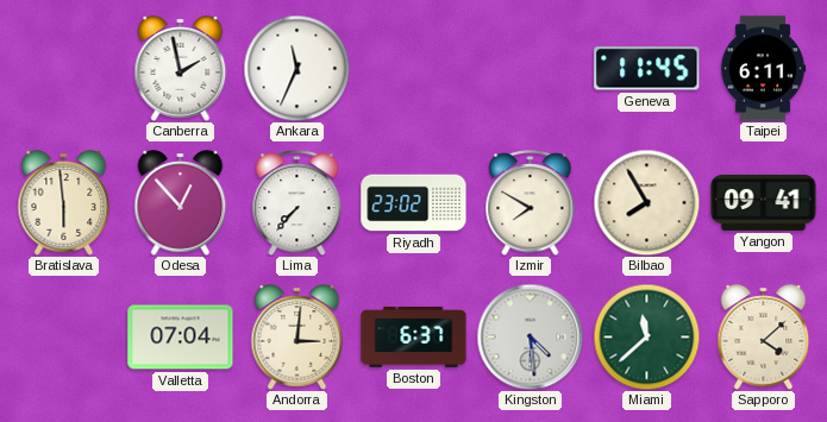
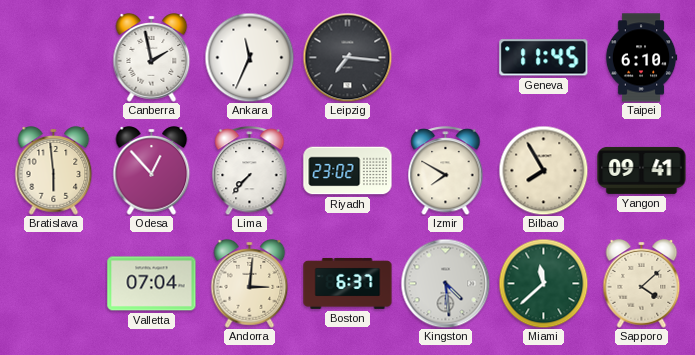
Leipzig: none -> 7:16
Taipei: 6:11 -> 6:10
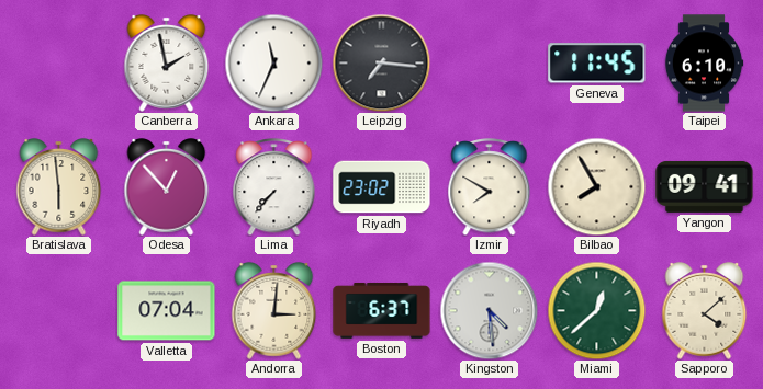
Miami: 11:38 -> 12:38
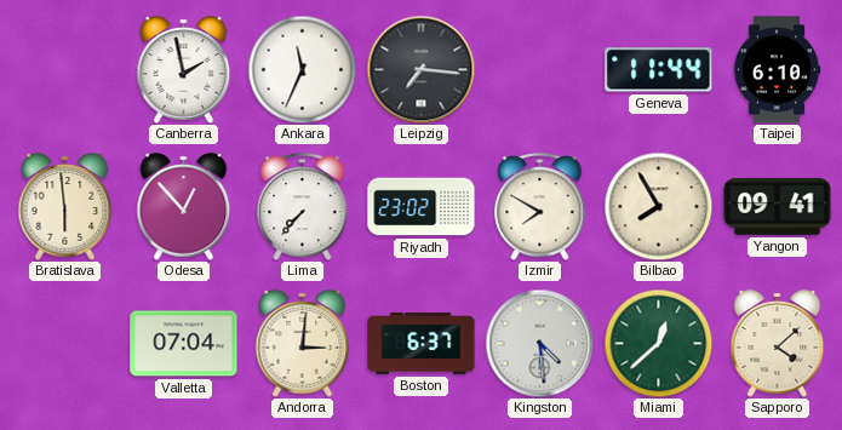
Geneva: 11:45 -> 11:44
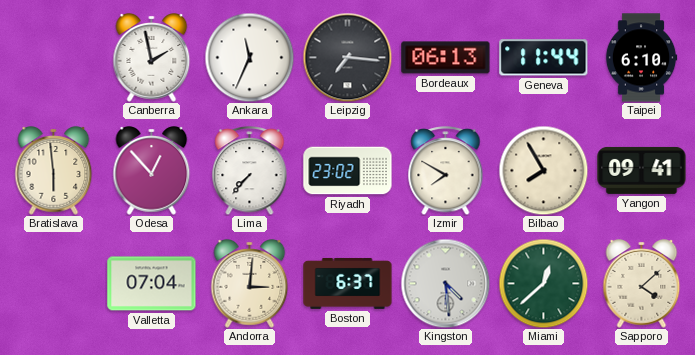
Bordeaux: none -> 06:13
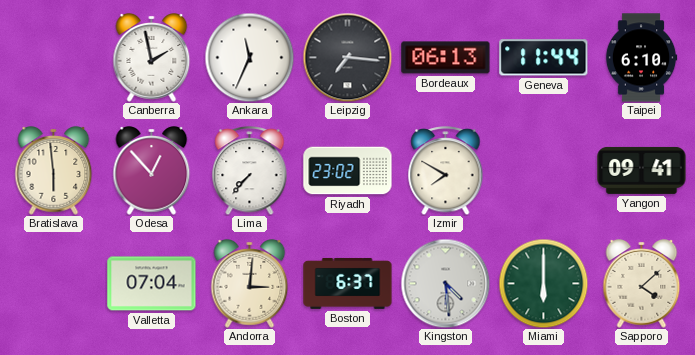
Bilbao: 7:55 -> none
Miami: 12:38 -> 6:00
